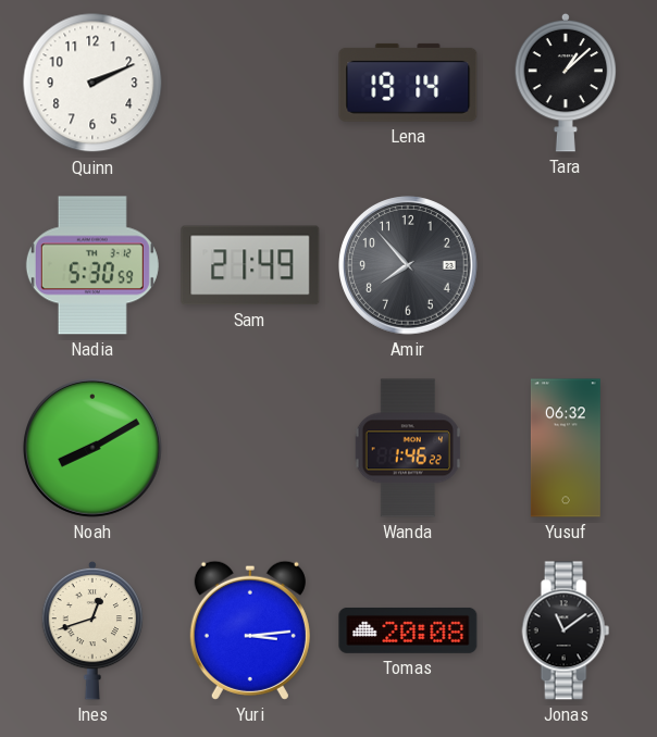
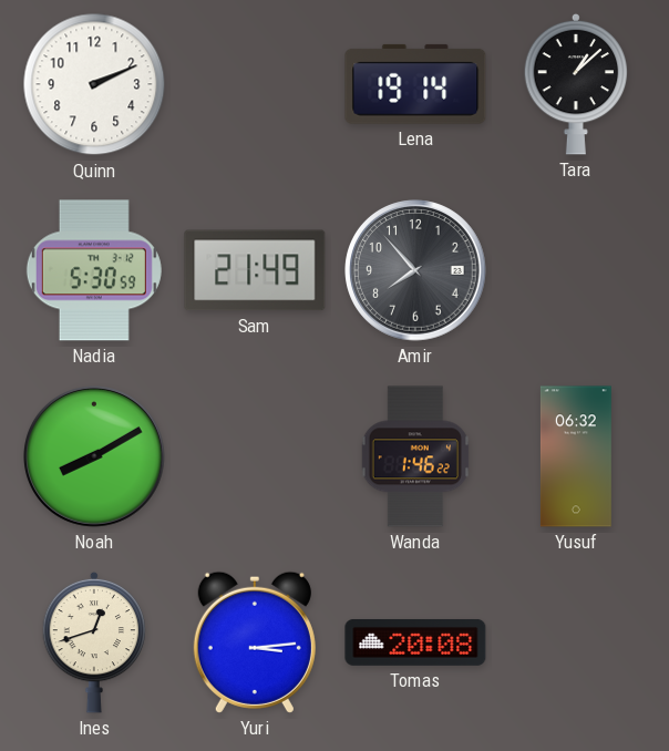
Jonas: 11:09 -> none
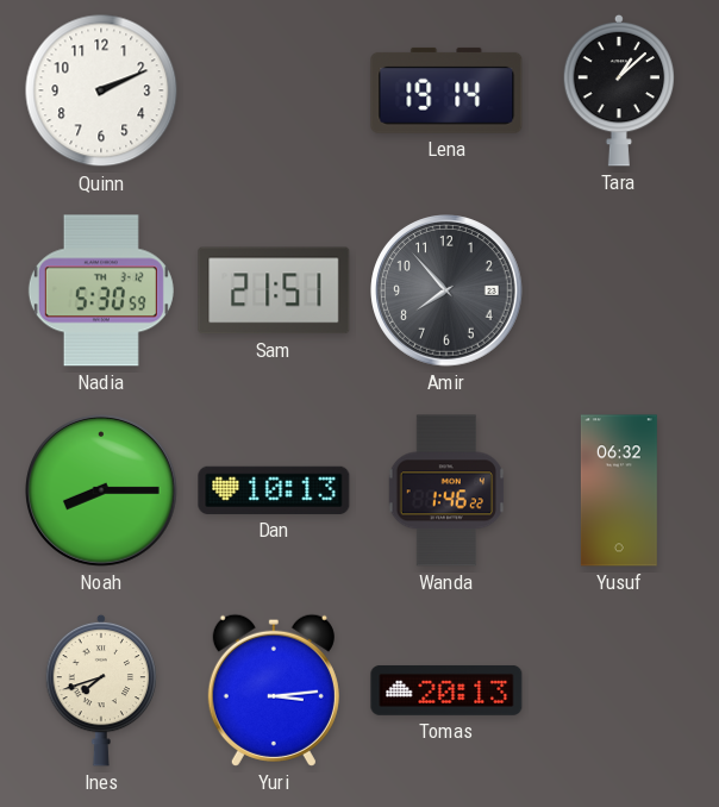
Sam: 21:49 -> 21:51
Noah: 8:10 -> 8:15
Dan: none -> 10:13
Ines: 12:42 -> 7:42
Tomas: 20:08 -> 20:13
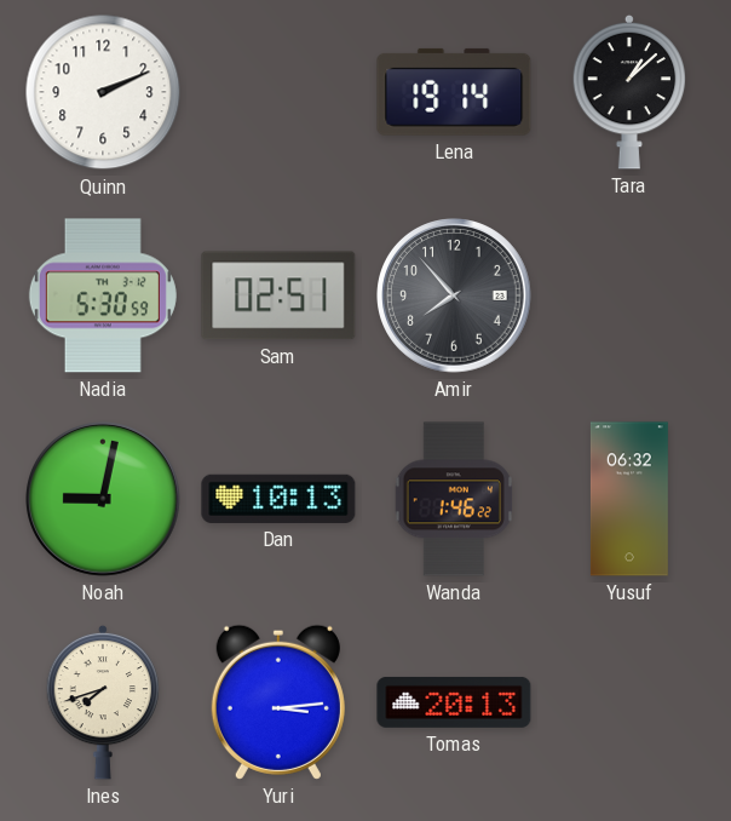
Sam: 21:51 -> 02:51
Noah: 8:15 -> 9:02
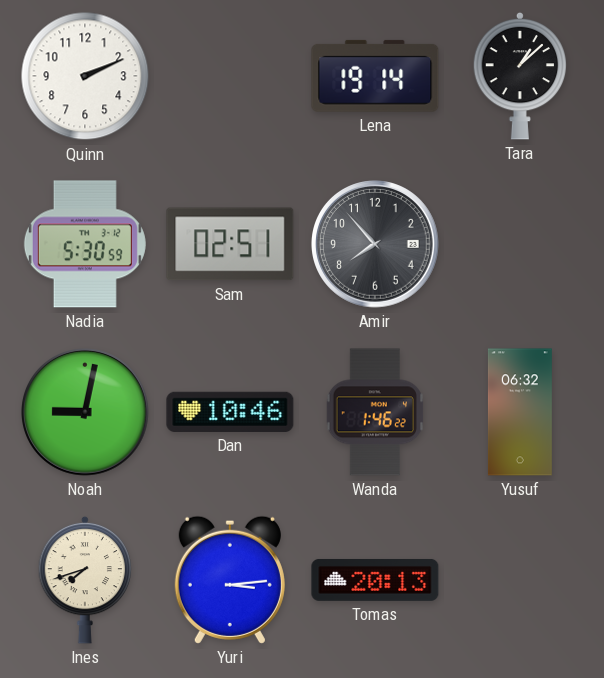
Dan: 10:13 -> 10:46
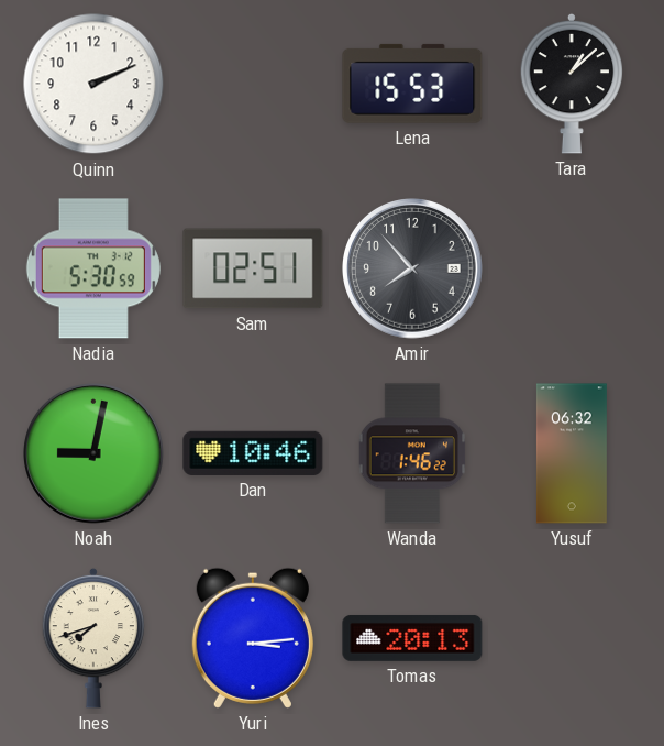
Lena: 19:14 -> 15:53
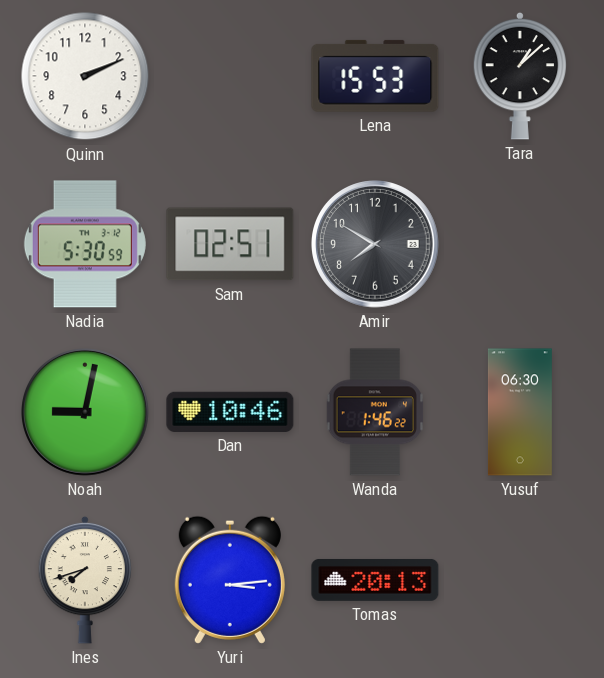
Amir: 7:53 -> 7:50
Yusuf: 06:32 -> 06:30
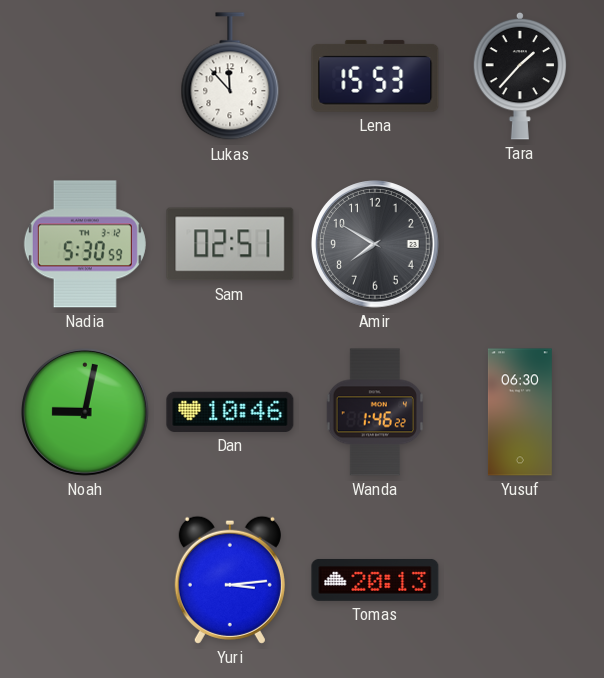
Quinn: 2:11 -> none
Lukas: none -> 11:53
Tara: 1:08 -> 1:37
Ines: 7:42 -> none
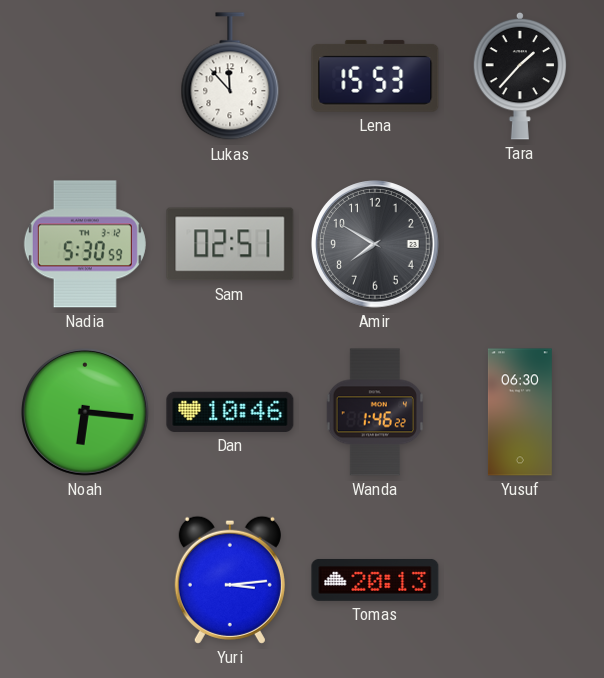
Noah: 9:02 -> 6:16
